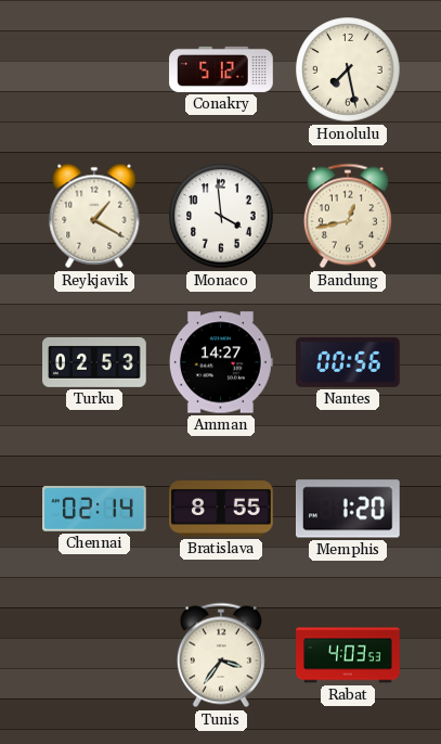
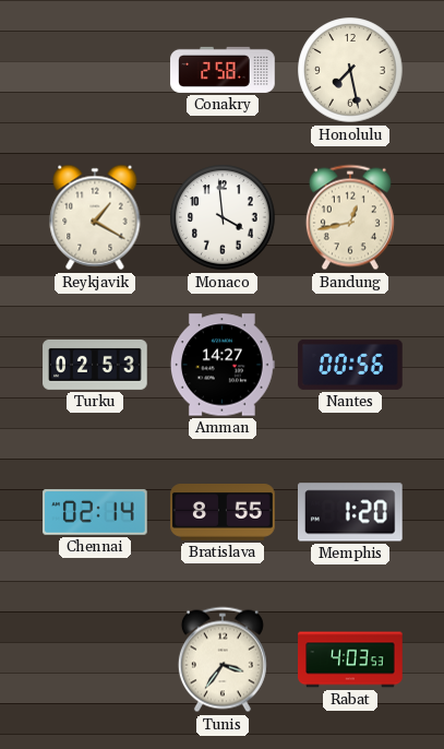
Conakry: 5:12 -> 2:58
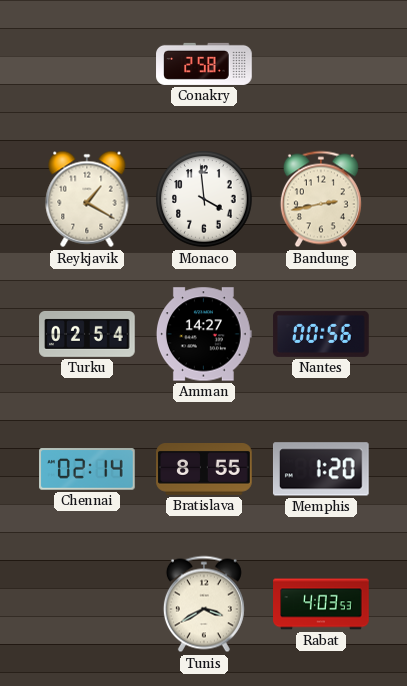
Honolulu: 7:28 -> none
Bandung: 12:43 -> 2:43
Turku: 02:53 -> 02:54
Tunis: 3:36 -> 3:40
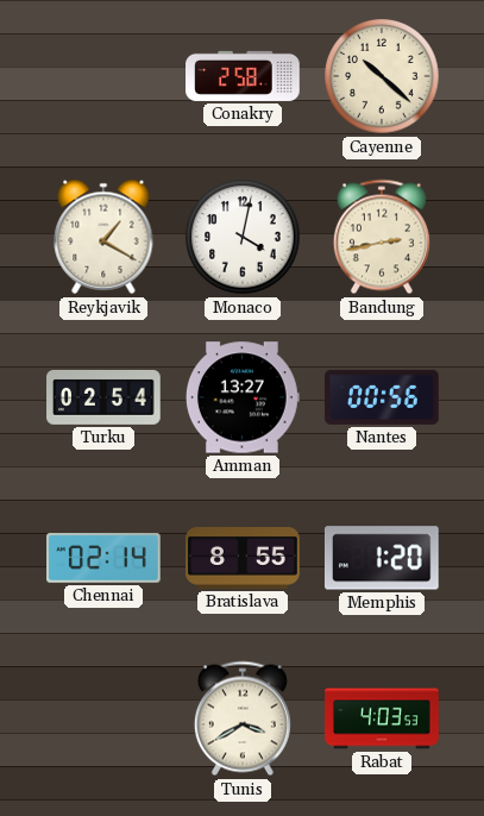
Cayenne: none -> 10:22
Monaco: 3:59 -> 4:02
Amman: 14:27 -> 13:27
